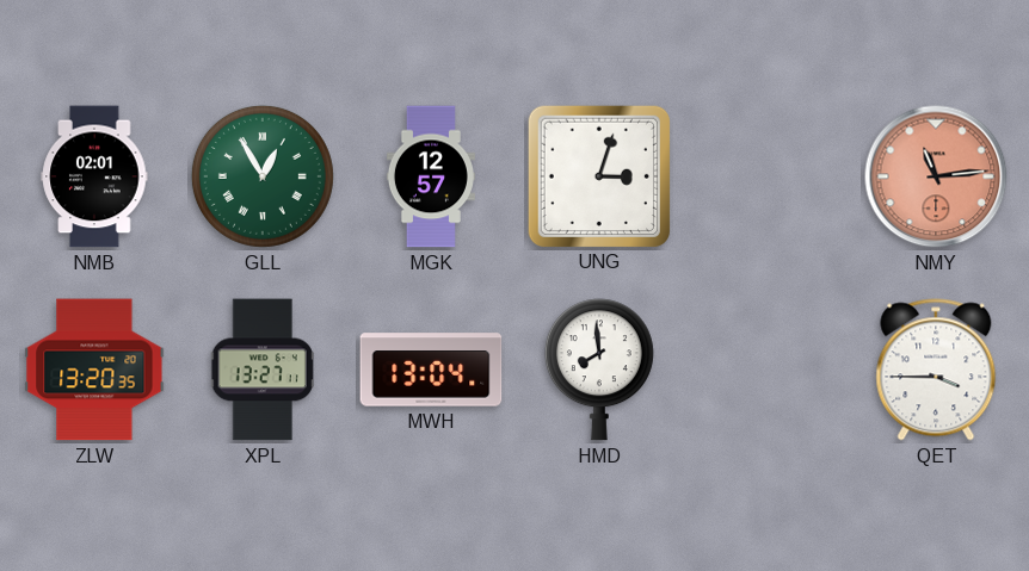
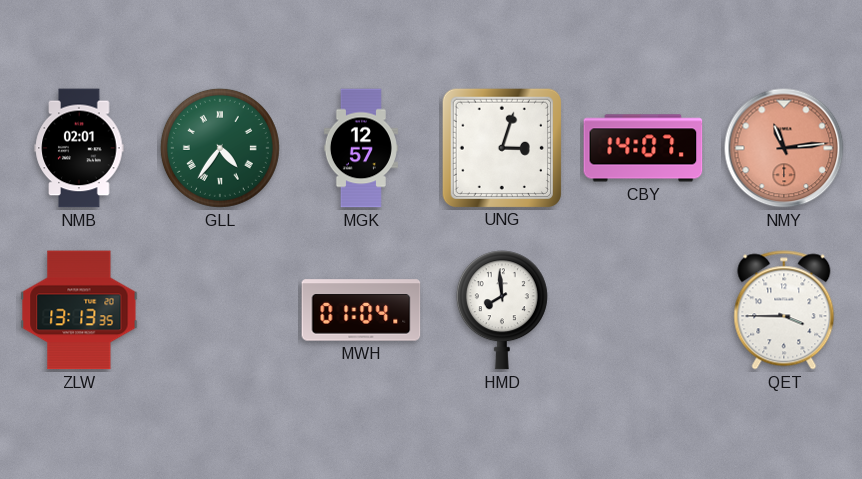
GLL: 12:55 -> 4:36
CBY: none -> 14:07
ZLW: 13:20 -> 13:13
XPL: 13:27 -> none
MWH: 13:04 -> 01:04
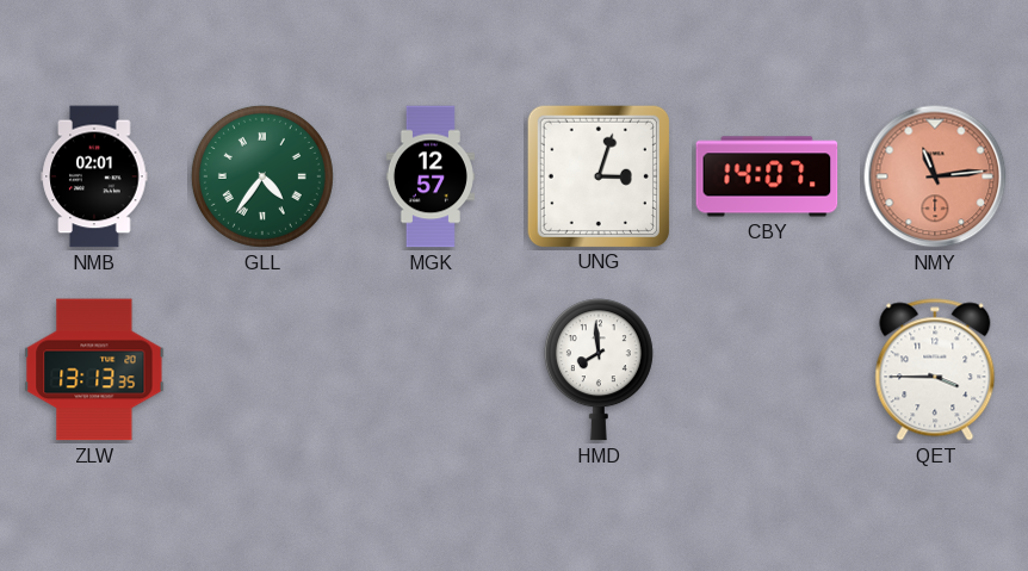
MWH: 01:04 -> none
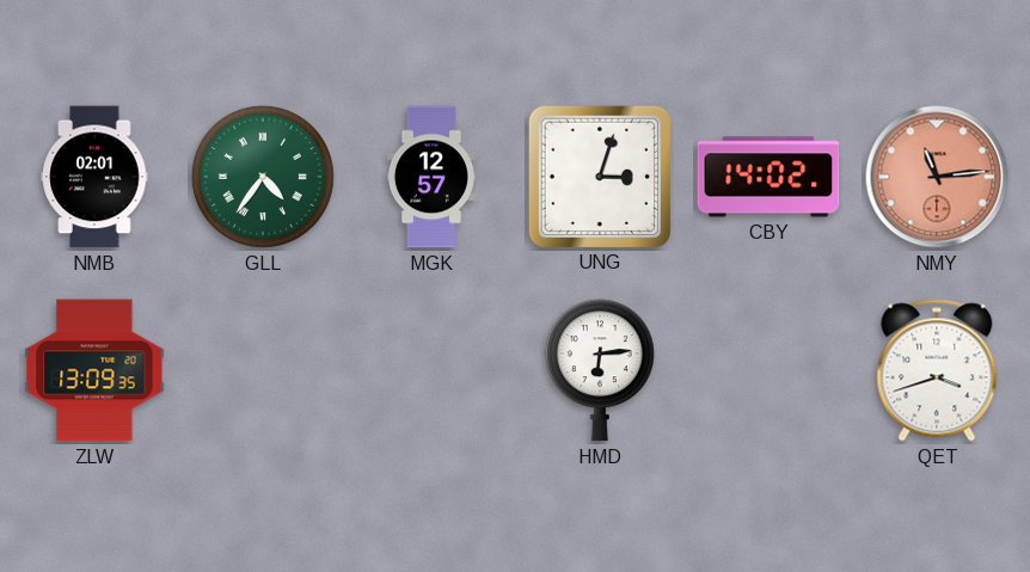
CBY: 14:07 -> 14:02
ZLW: 13:13 -> 13:09
HMD: 7:59 -> 6:14
QET: 3:45 -> 3:42
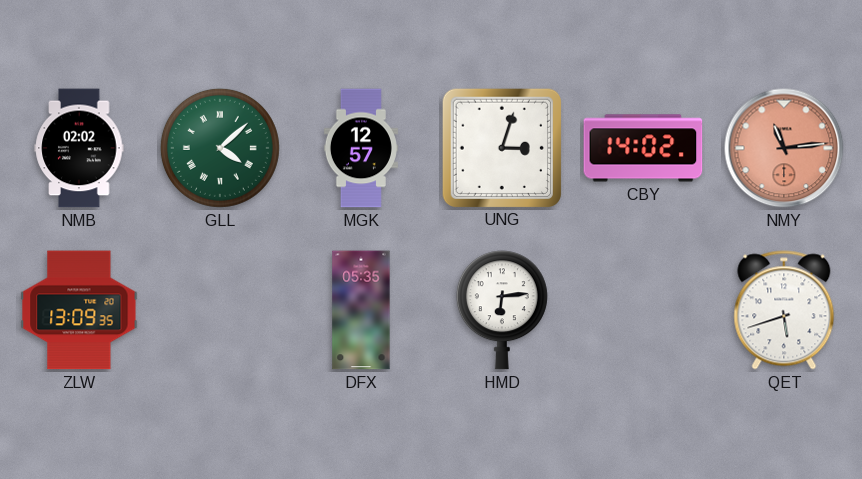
NMB: 02:01 -> 02:02
GLL: 4:36 -> 4:08
DFX: none -> 05:35
QET: 3:42 -> 5:42
